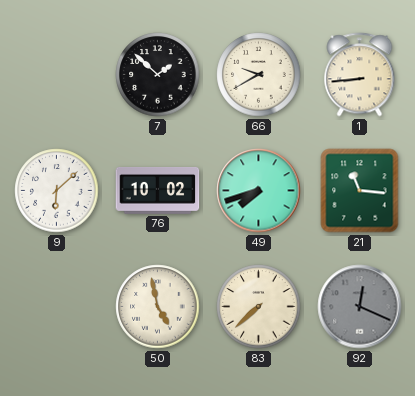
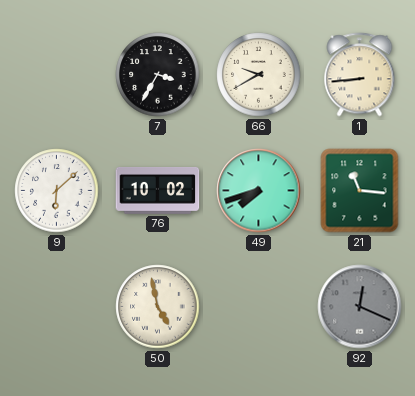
7: 1:52 -> 3:35
83: 7:38 -> none
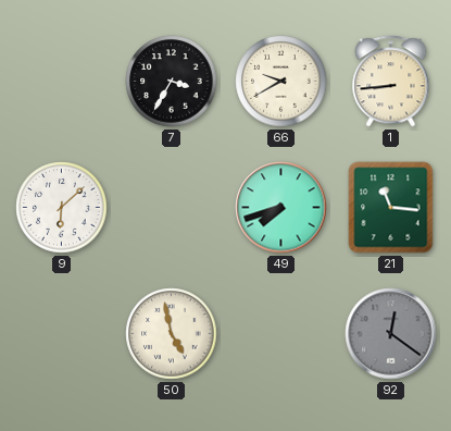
76: 10:02 -> none
92: 12:19 -> 12:21
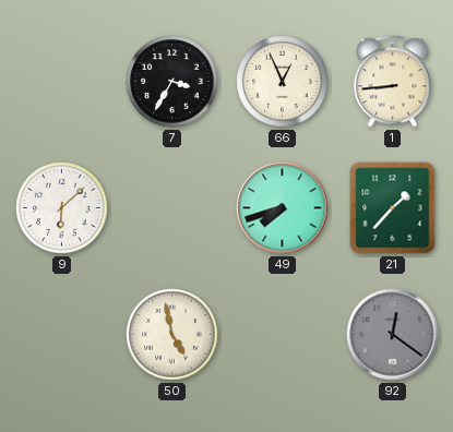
66: 9:40 -> 12:56
21: 11:16 -> 1:37
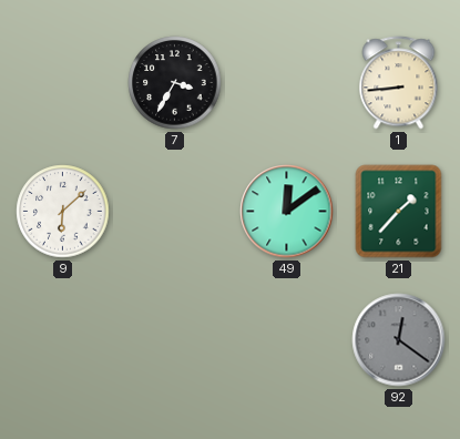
66: 12:56 -> none
49: 7:42 -> 12:09
50: 4:58 -> none
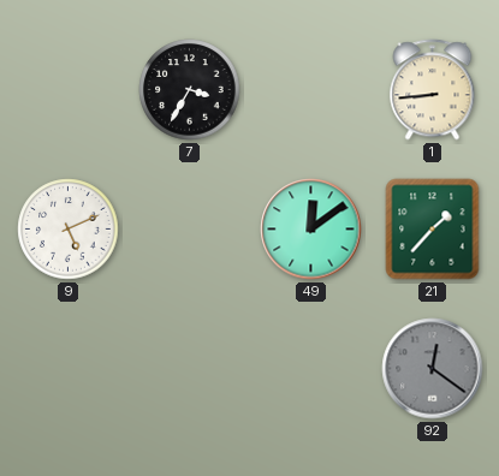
9: 6:08 -> 5:11
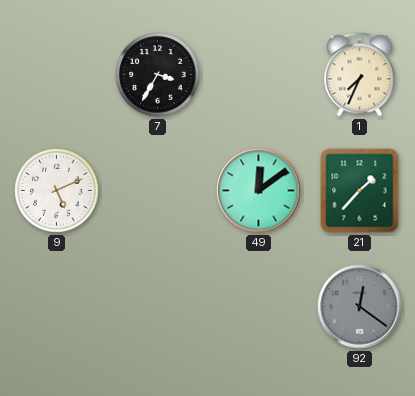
1: 8:44 -> 7:34
